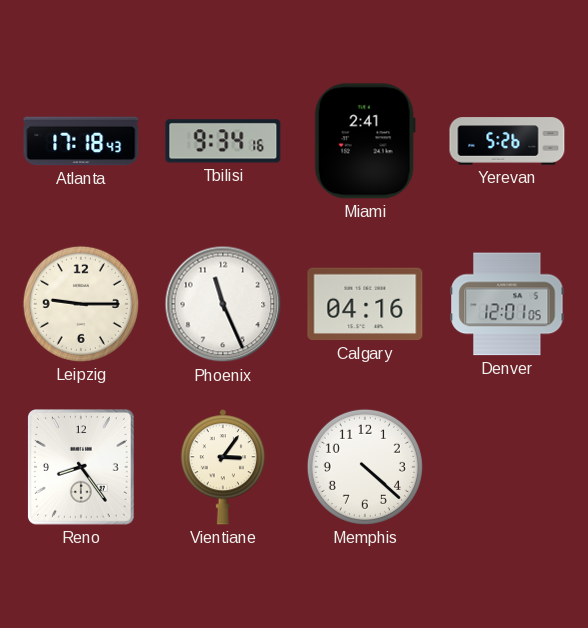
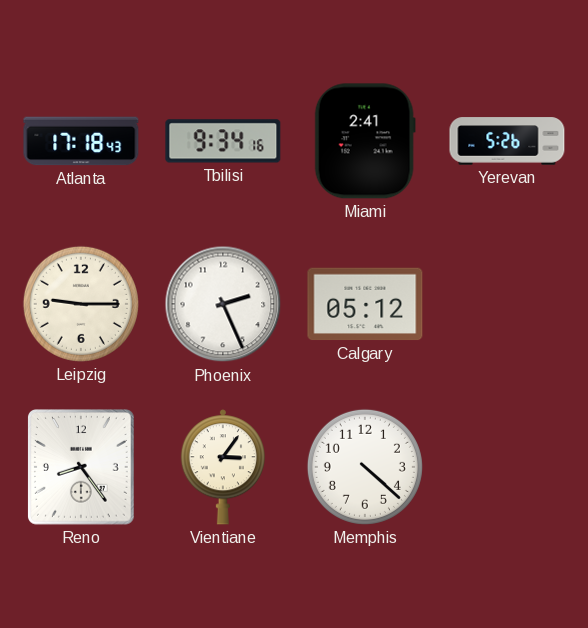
Phoenix: 11:26 -> 2:26
Calgary: 04:16 -> 05:12
Denver: 12:01 -> none
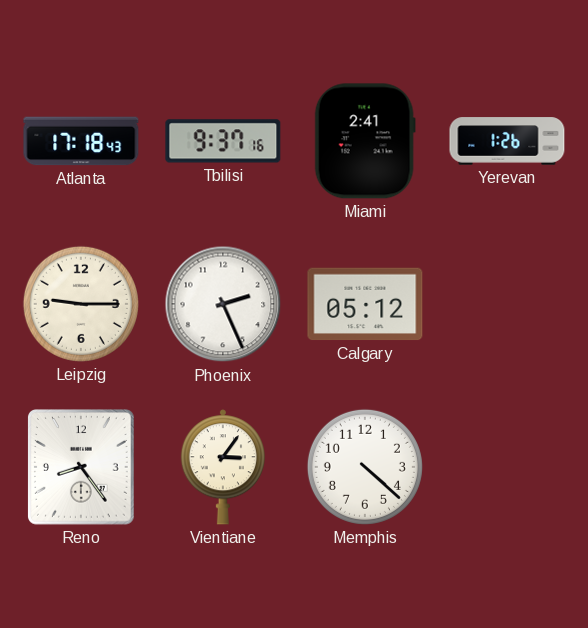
Tbilisi: 9:34 -> 9:37
Yerevan: 5:26 -> 1:26
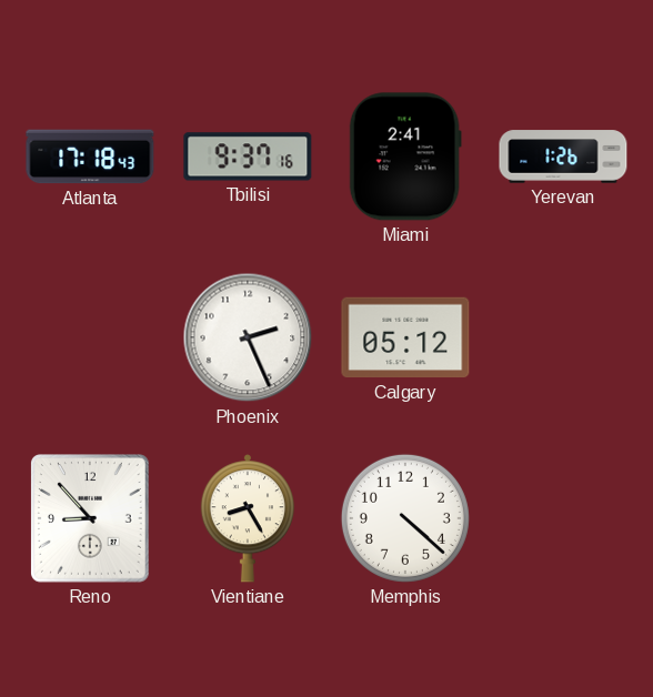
Leipzig: 9:15 -> none
Reno: 8:24 -> 8:53
Vientiane: 3:06 -> 8:25
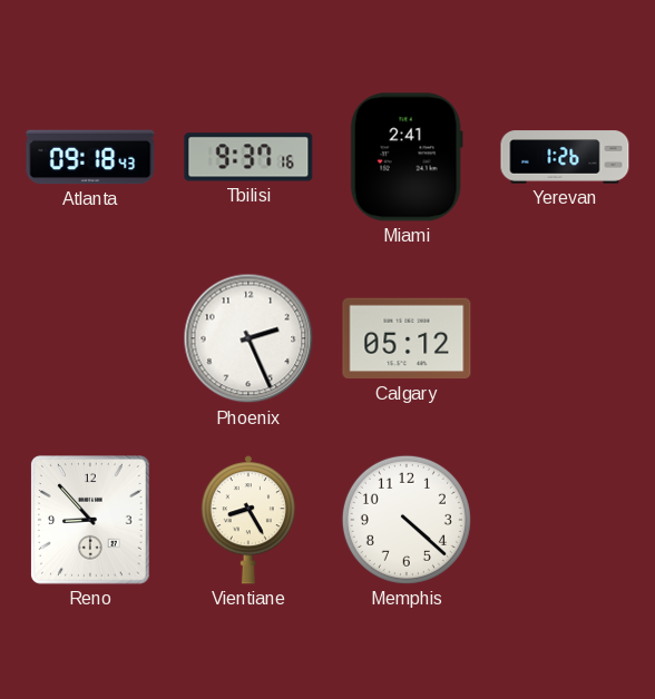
Atlanta: 17:18 -> 09:18
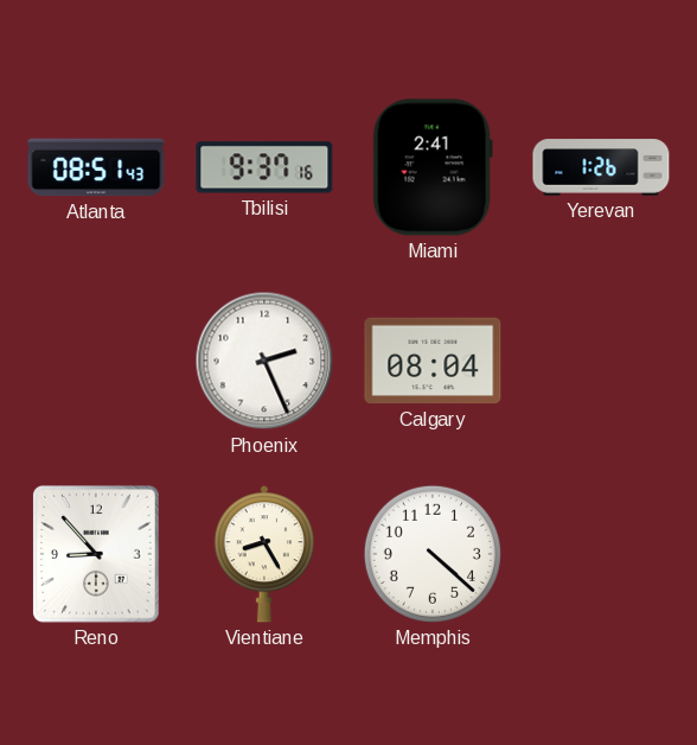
Atlanta: 09:18 -> 08:51
Calgary: 05:12 -> 08:04
